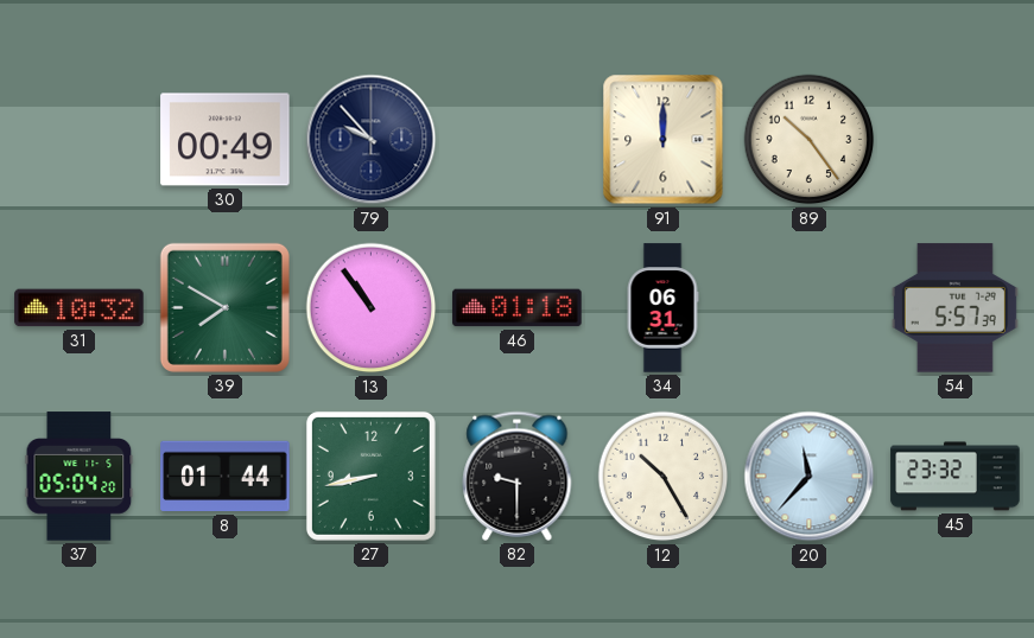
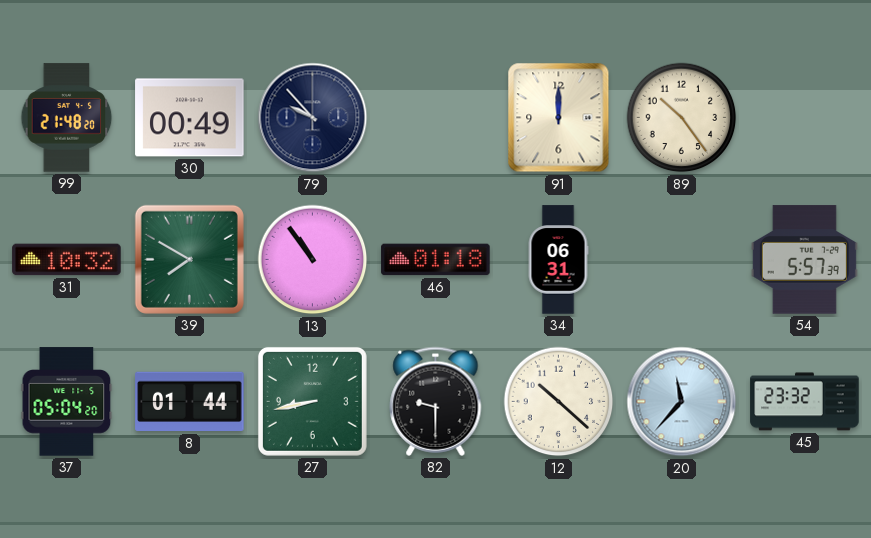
99: none -> 21:48
12: 10:25 -> 10:22
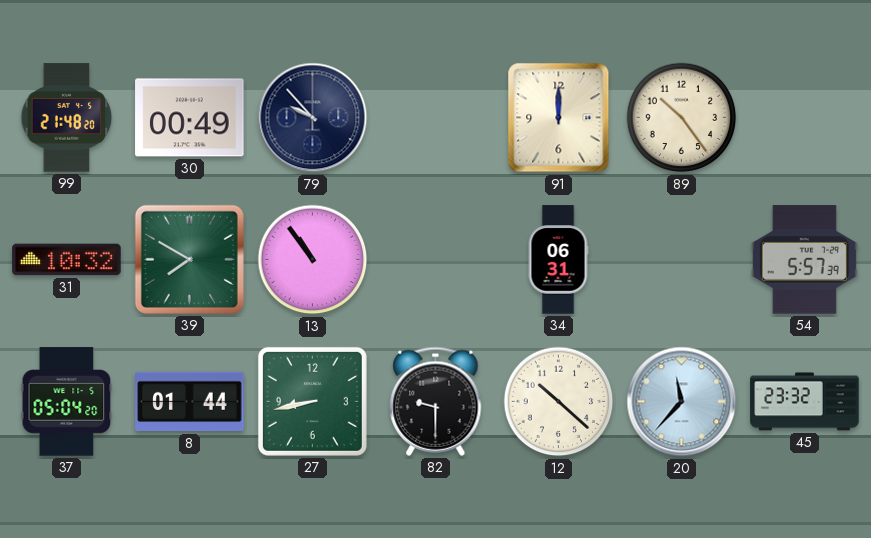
46: 01:18 -> none
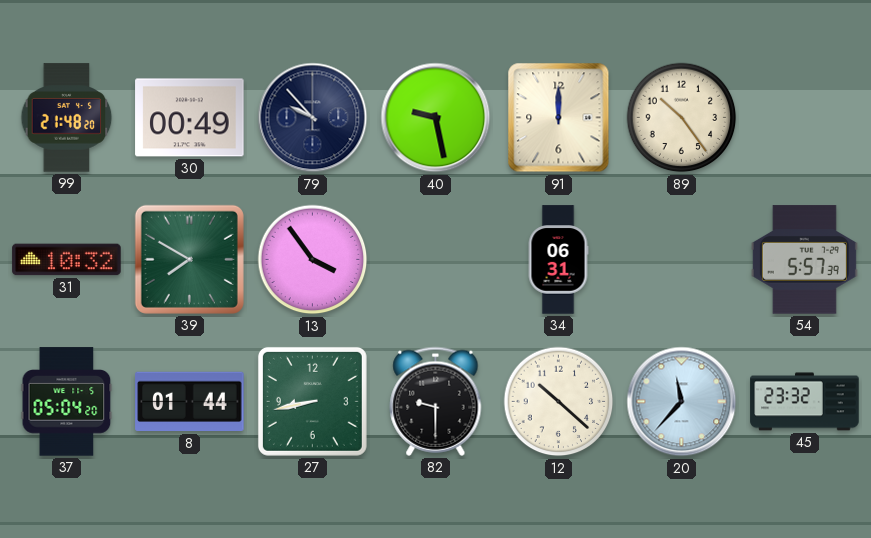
40: none -> 9:28
13: 10:54 -> 3:54
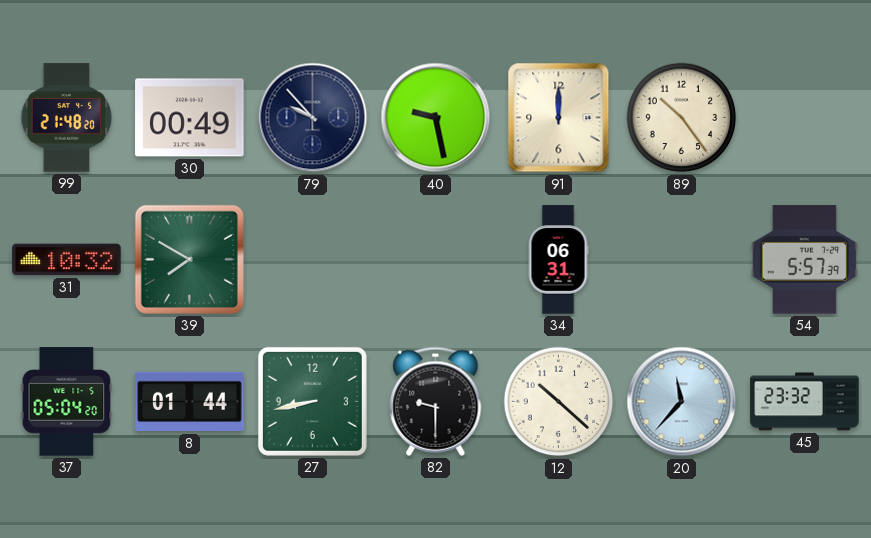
13: 3:54 -> none
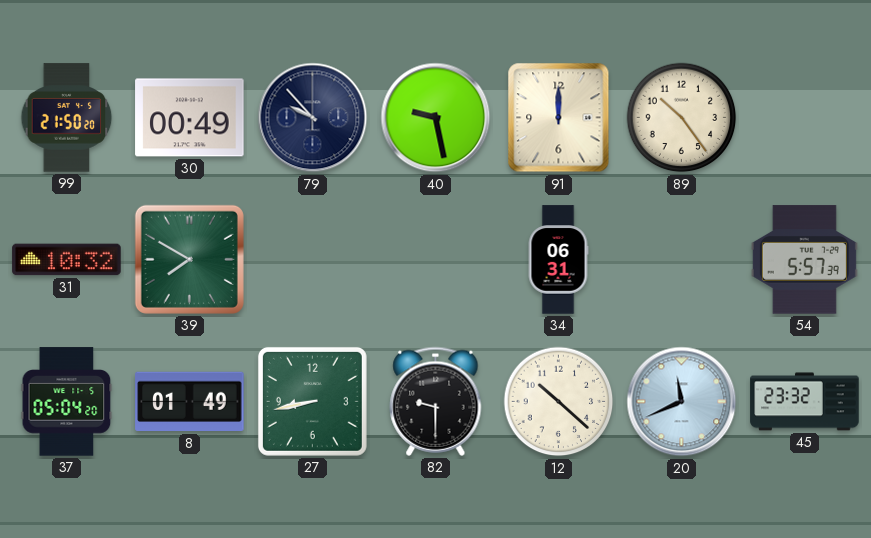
99: 21:48 -> 21:50
8: 01:44 -> 01:49
20: 11:37 -> 11:41
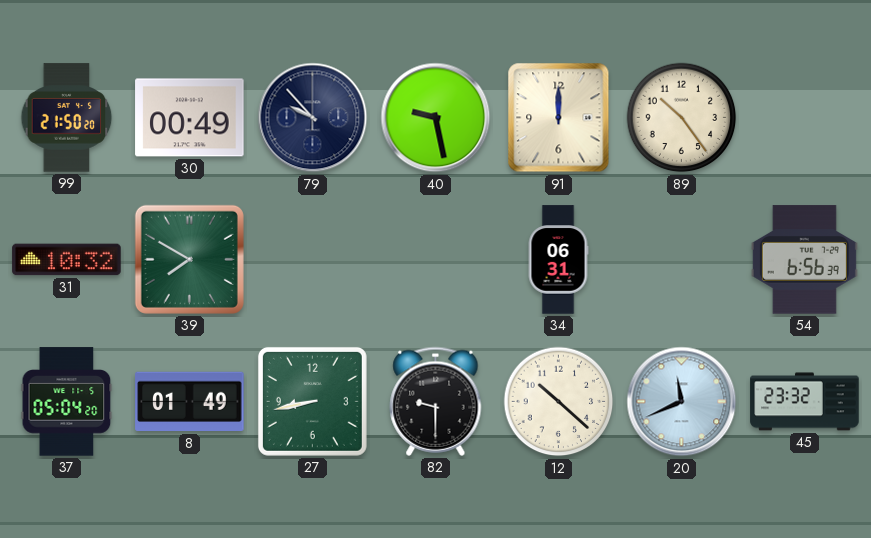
54: 5:57 -> 6:56
